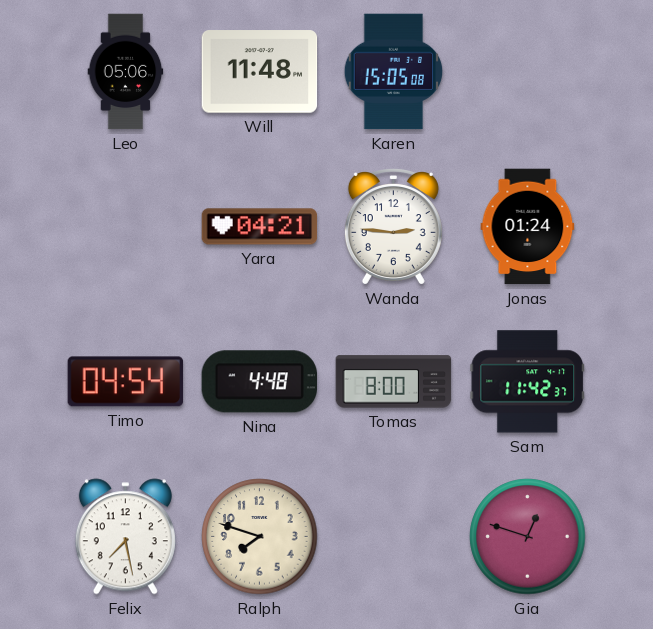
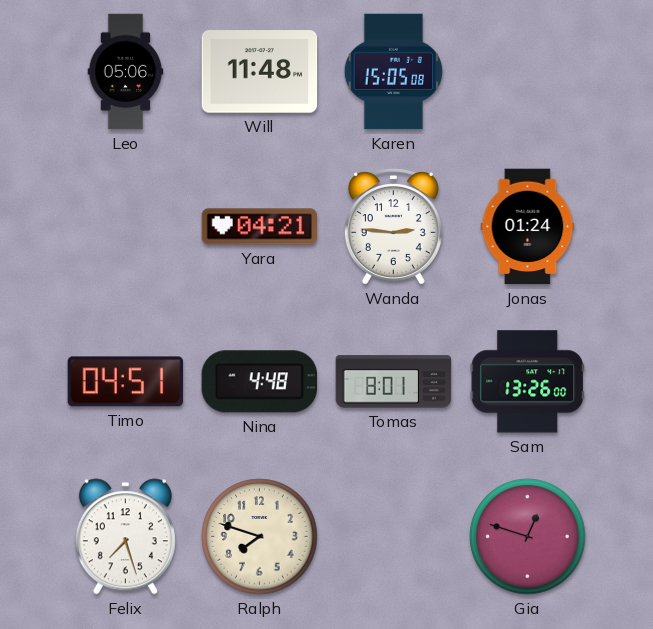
Timo: 04:54 -> 04:51
Tomas: 8:00 -> 8:01
Sam: 11:42 -> 13:26
Felix: 7:28 -> 7:27
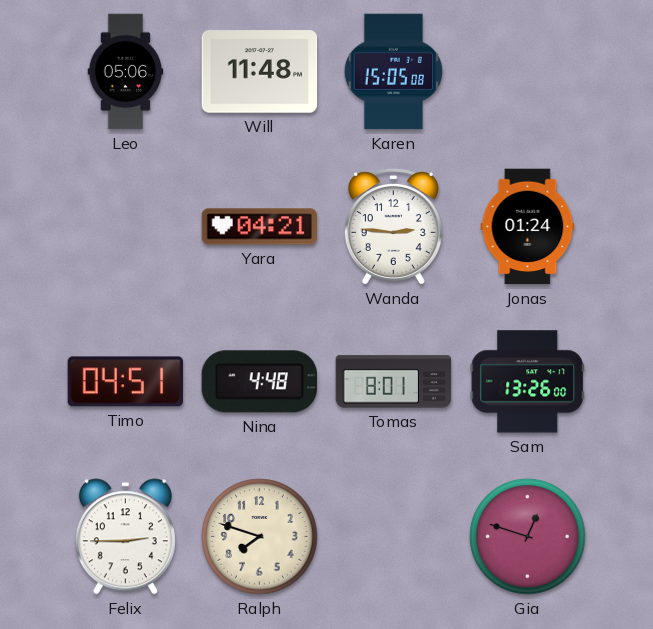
Felix: 7:27 -> 2:45
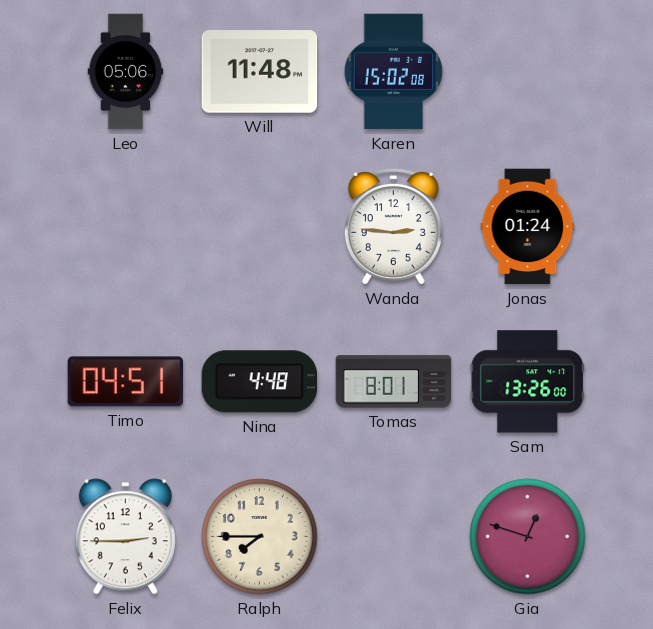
Karen: 15:05 -> 15:02
Yara: 04:21 -> none
Ralph: 7:48 -> 7:45
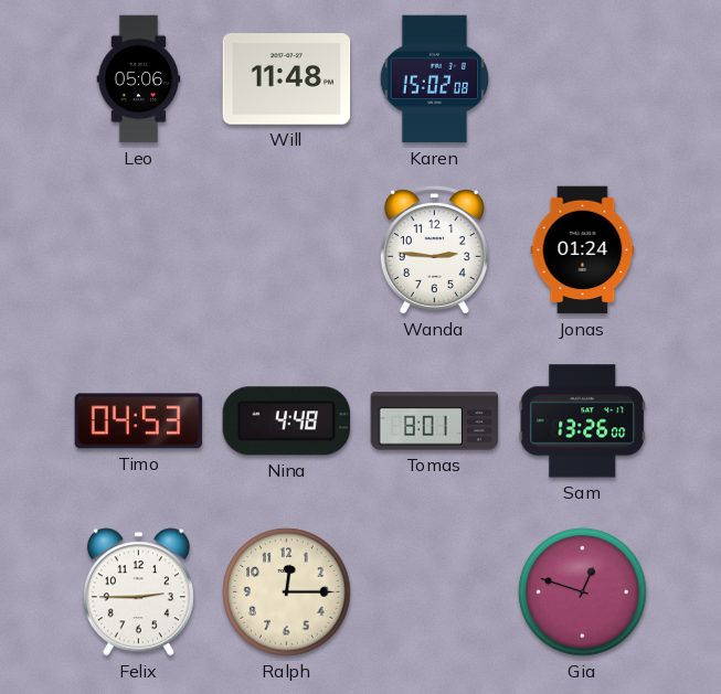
Timo: 04:51 -> 04:53
Ralph: 7:45 -> 12:15
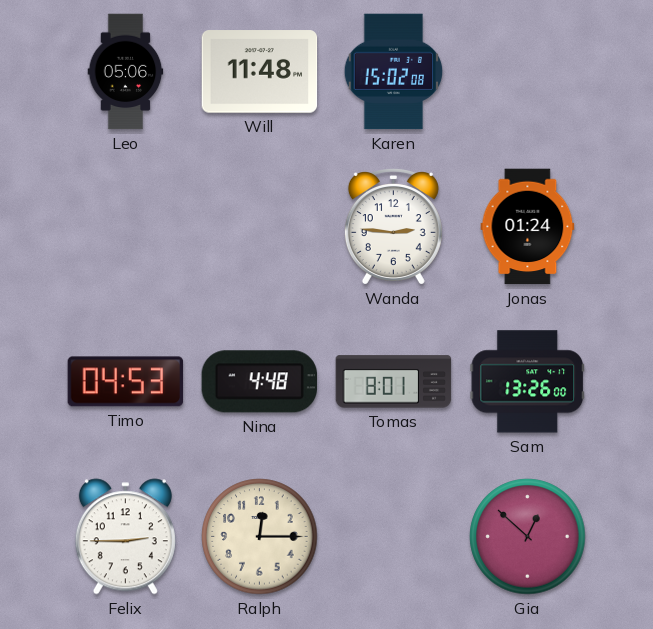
Gia: 12:48 -> 12:52
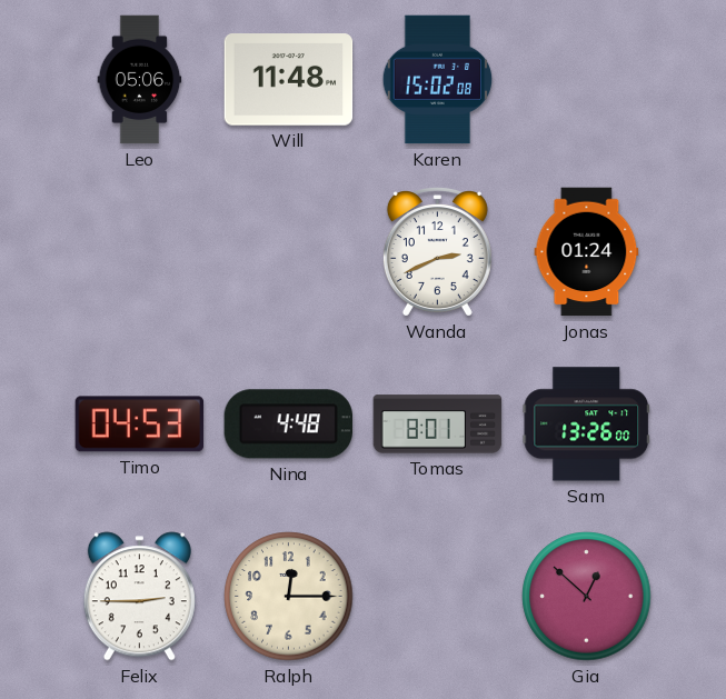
Wanda: 2:46 -> 2:41
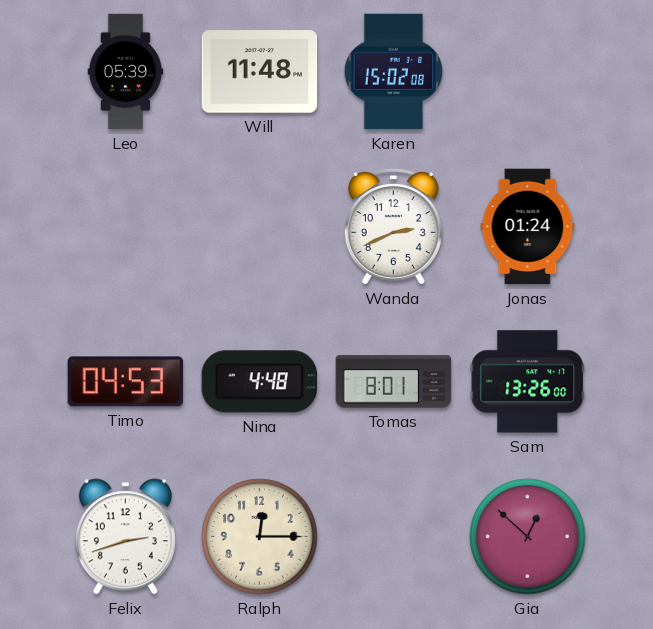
Leo: 05:06 -> 05:39
Felix: 2:45 -> 2:42
